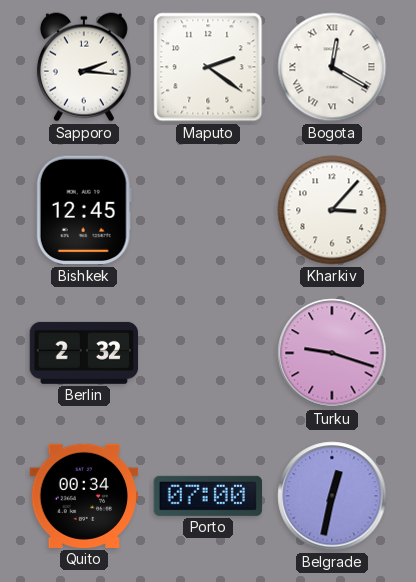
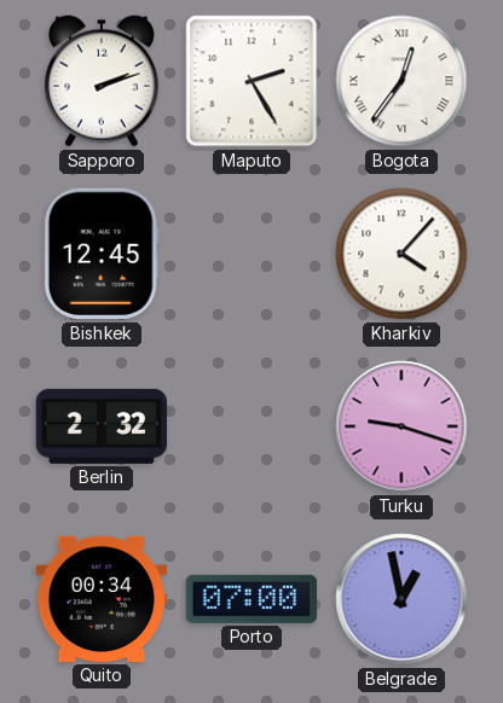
Sapporo: 2:16 -> 2:12
Maputo: 2:21 -> 2:25
Bogota: 12:20 -> 12:36
Kharkiv: 3:07 -> 4:07
Belgrade: 12:32 -> 12:58
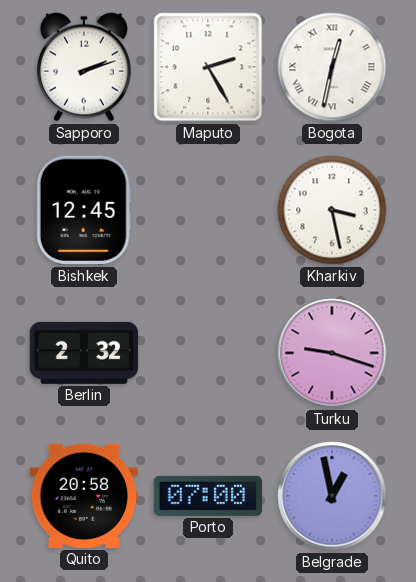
Bogota: 12:36 -> 12:32
Kharkiv: 4:07 -> 3:28
Quito: 00:34 -> 20:58
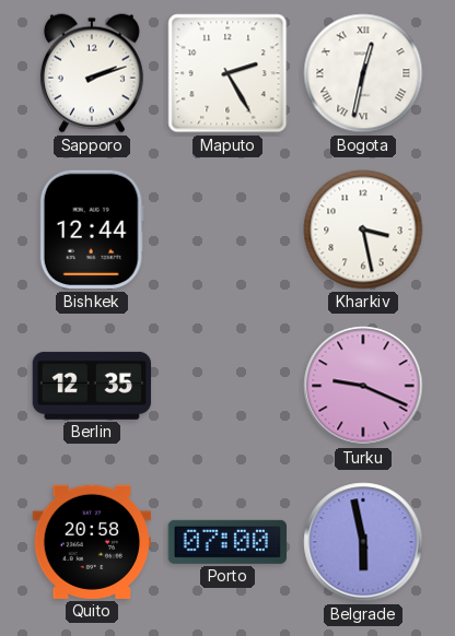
Bishkek: 12:45 -> 12:44
Berlin: 2:32 -> 12:35
Turku: 9:18 -> 9:19
Belgrade: 12:58 -> 5:58
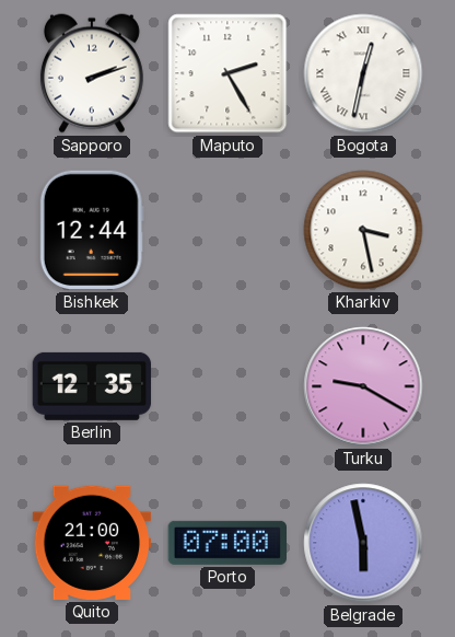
Turku: 9:19 -> 9:20
Quito: 20:58 -> 21:00
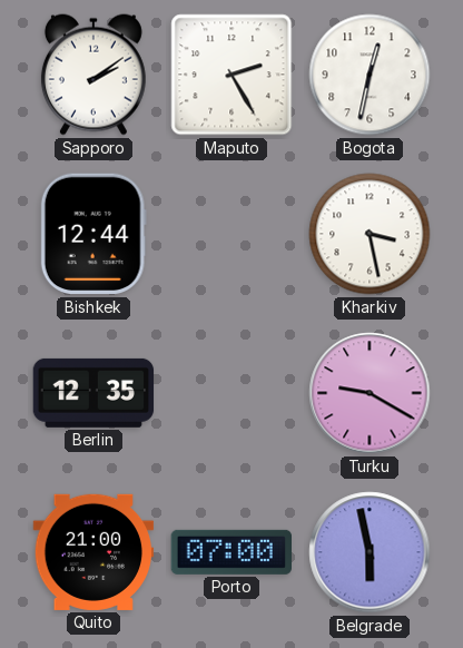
Sapporo: 2:12 -> 2:09
Bogota numerals: Roman -> Arabic
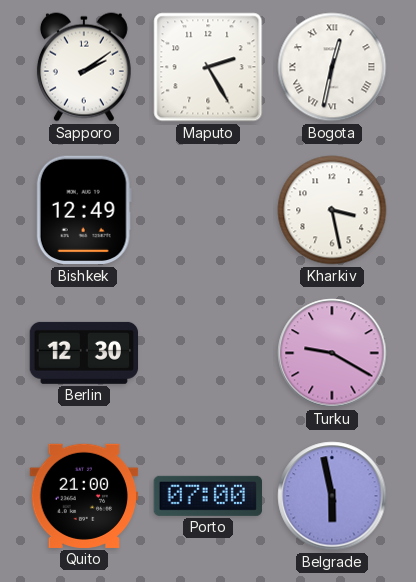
Bogota numerals: Arabic -> Roman
Bishkek: 12:44 -> 12:49
Berlin: 12:35 -> 12:30
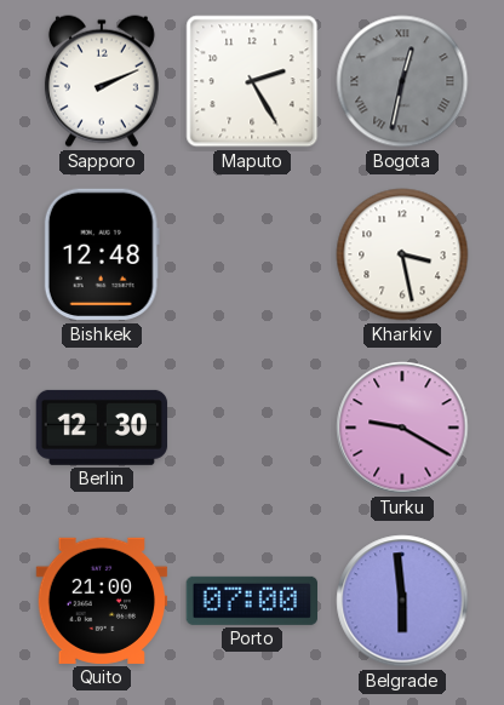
Sapporo: 2:09 -> 2:11
Bogota dial: white -> grey
Bishkek: 12:49 -> 12:48
Belgrade: 5:58 -> 5:59
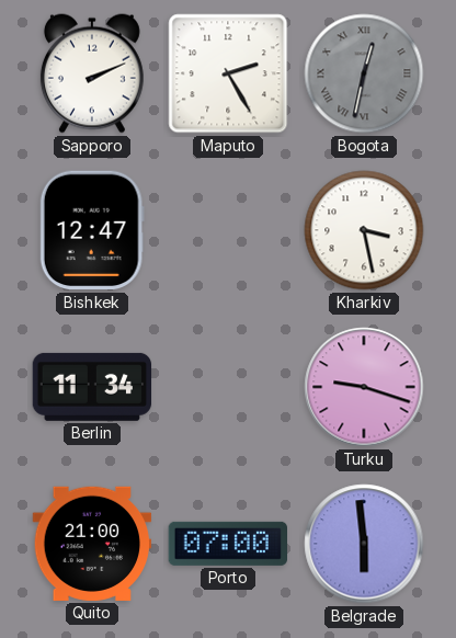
Bishkek: 12:48 -> 12:47
Berlin: 12:30 -> 11:34
Turku: 9:20 -> 9:18
